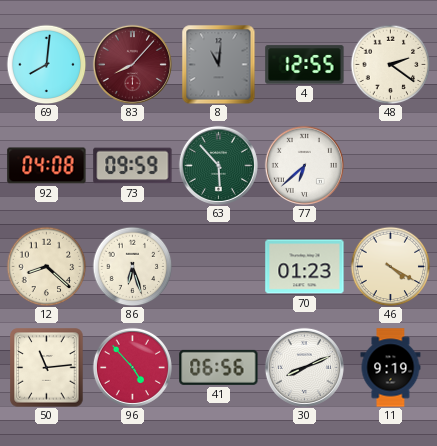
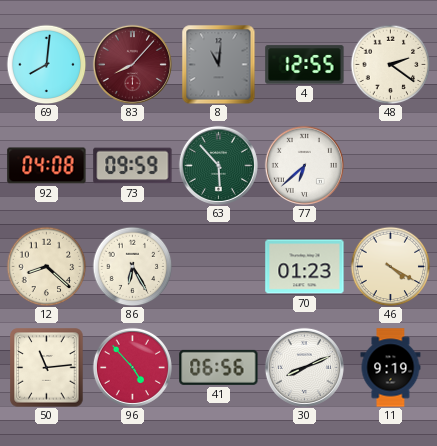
86: 6:27 -> 6:25
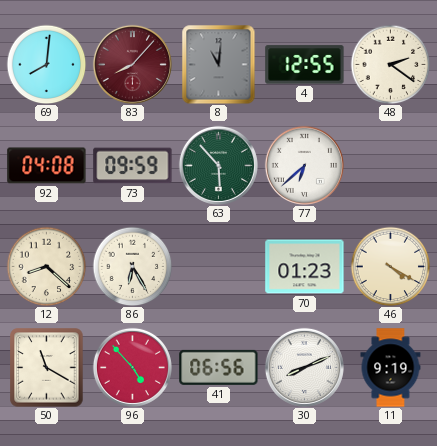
50: 11:14 -> 11:20
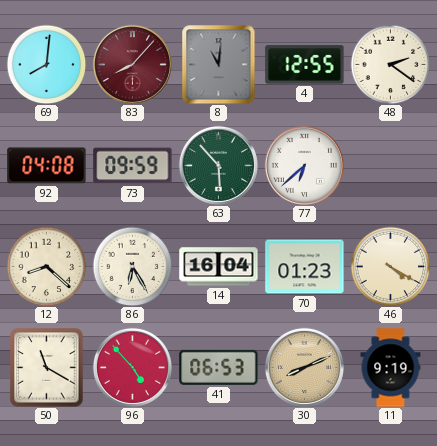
14: none -> 16:04
41: 06:56 -> 06:53
30 dial: white -> champagne
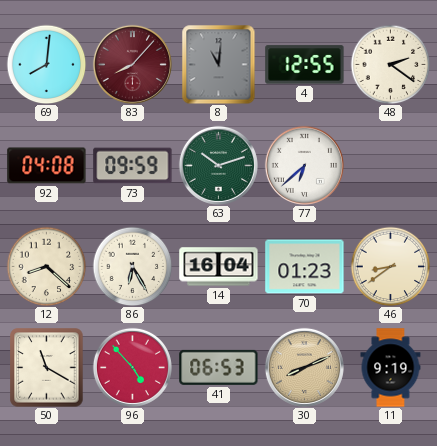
63: 5:53 -> 10:12
46: 4:20 -> 8:39
